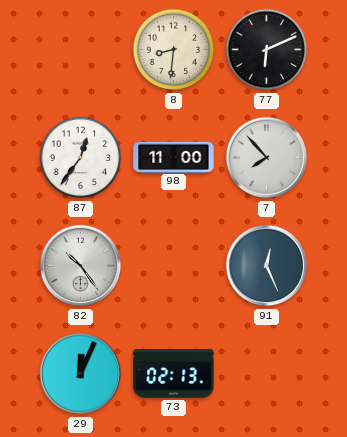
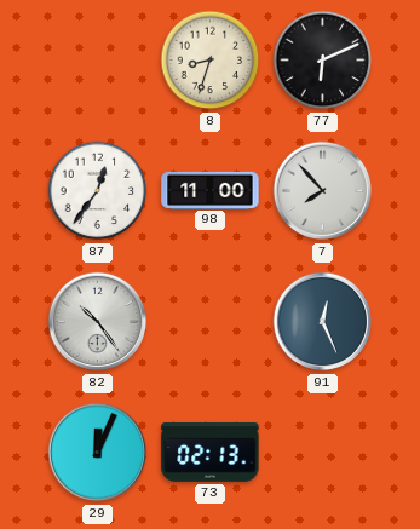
8: 8:31 -> 8:33
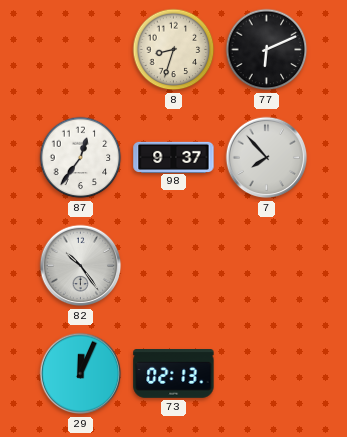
98: 11:00 -> 9:37
91: 12:26 -> none
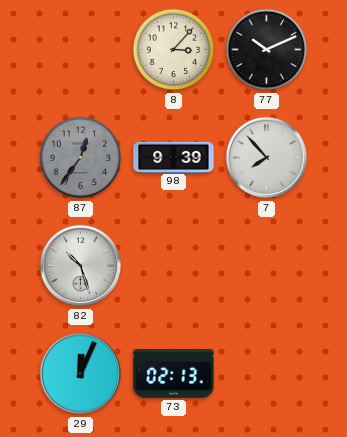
8: 8:33 -> 3:07
77: 6:11 -> 10:11
87 dial: white -> grey
98: 9:37 -> 9:39
82: 10:24 -> 10:27
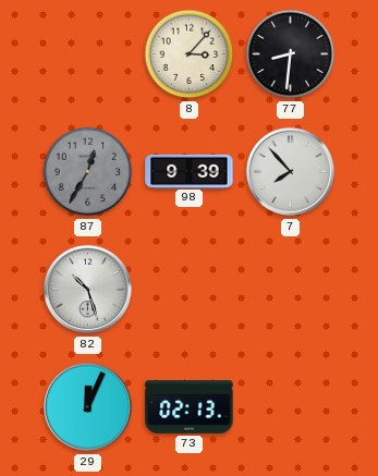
77: 10:11 -> 8:31
87: 12:36 -> 12:35
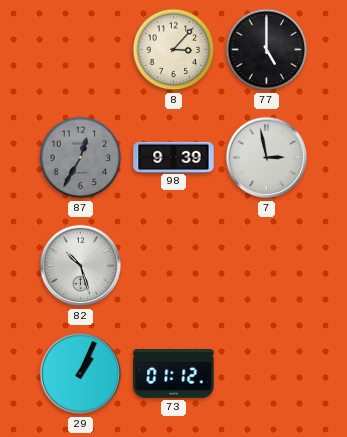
77: 8:31 -> 5:00
7: 7:53 -> 2:58
29: 12:04 -> 1:04
73: 02:13 -> 01:12
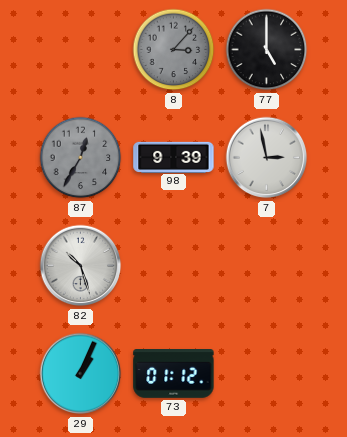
8 dial: cream -> grey
